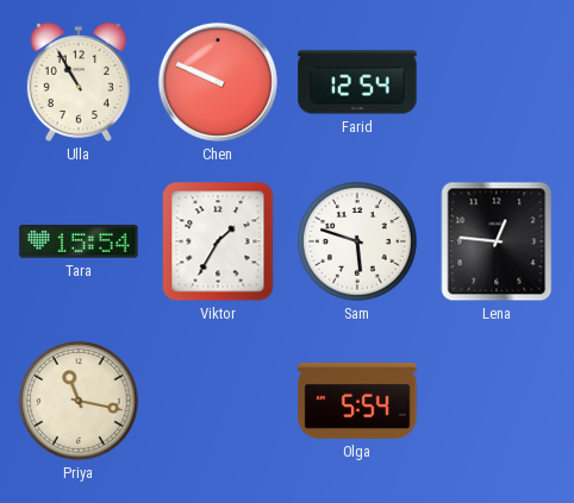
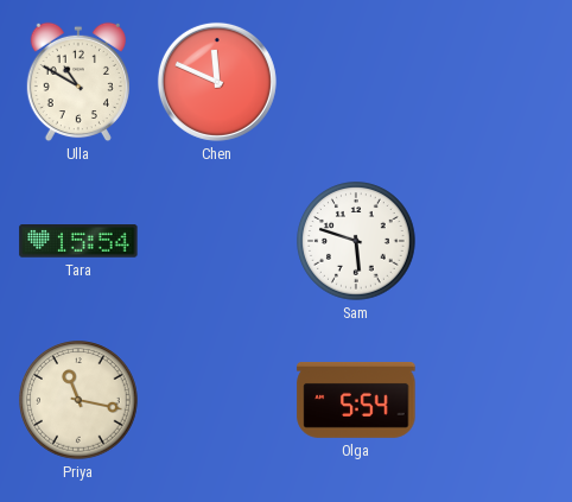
Ulla: 10:55 -> 10:50
Chen: 9:49 -> 11:49
Farid: 12:54 -> none
Viktor: 1:35 -> none
Lena: 12:46 -> none
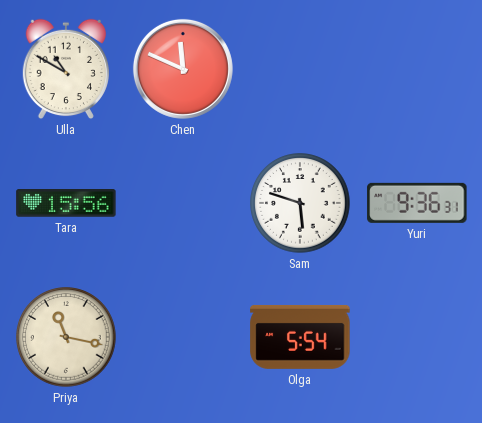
Tara: 15:54 -> 15:56
Yuri: none -> 9:36
